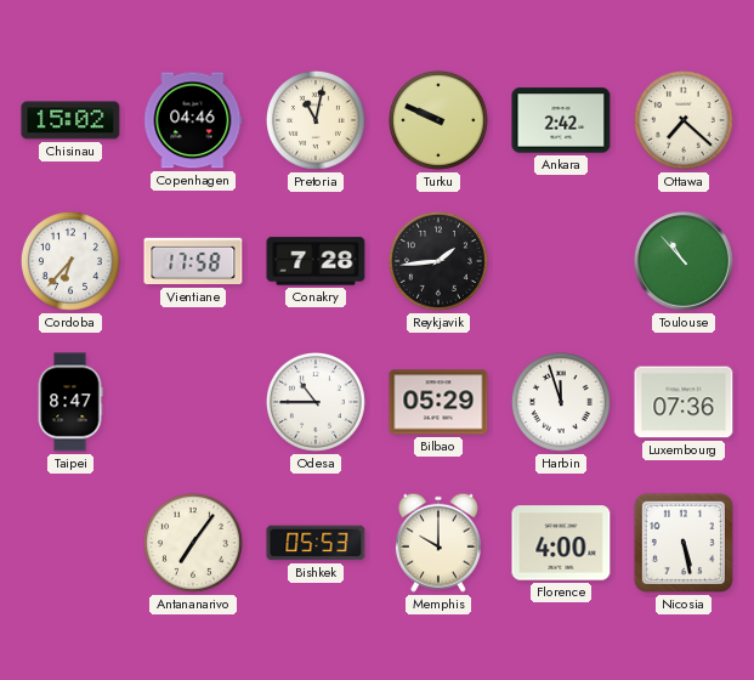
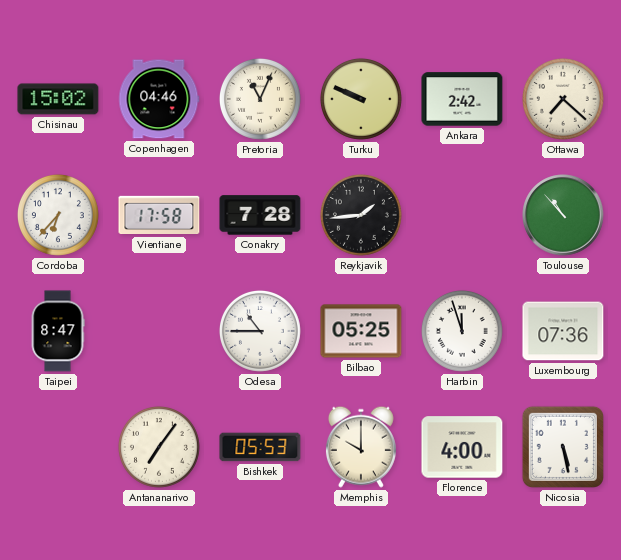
Pretoria: 11:02 -> 11:04
Bilbao: 05:29 -> 05:25
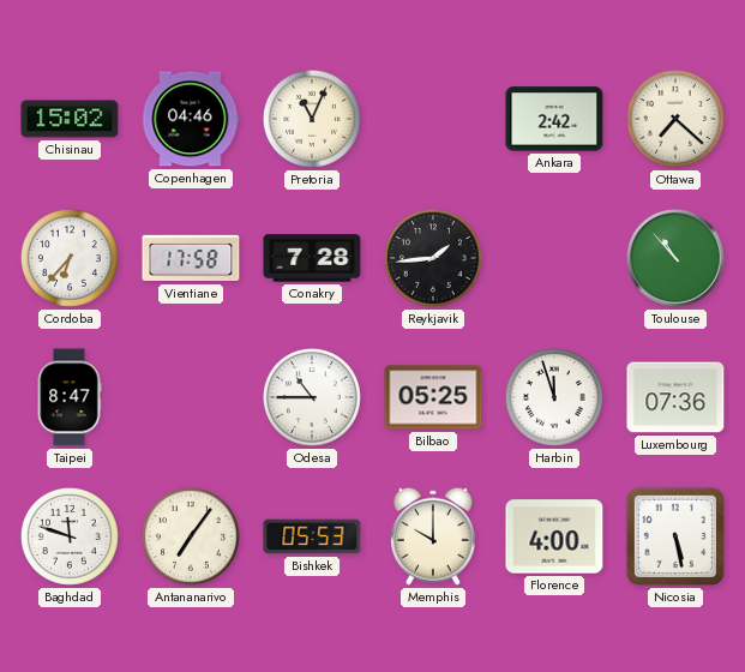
Turku: 9:49 -> none
Baghdad: none -> 11:48
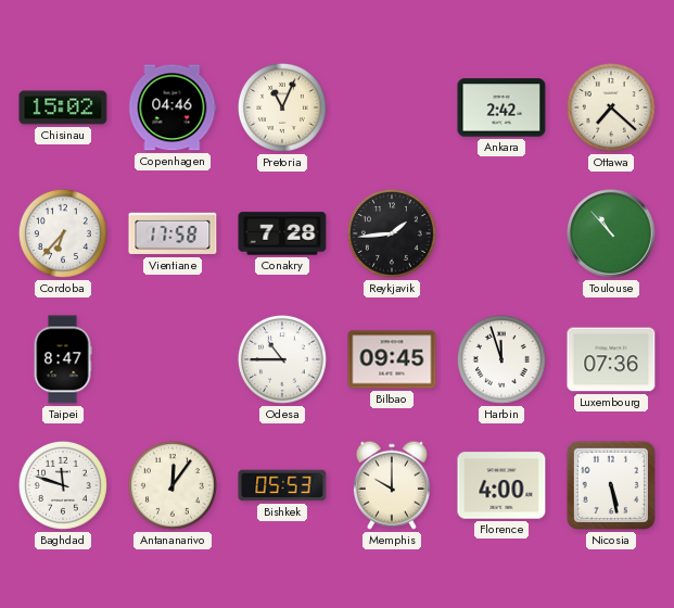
Bilbao: 05:25 -> 09:45
Antananarivo: 7:06 -> 12:06
